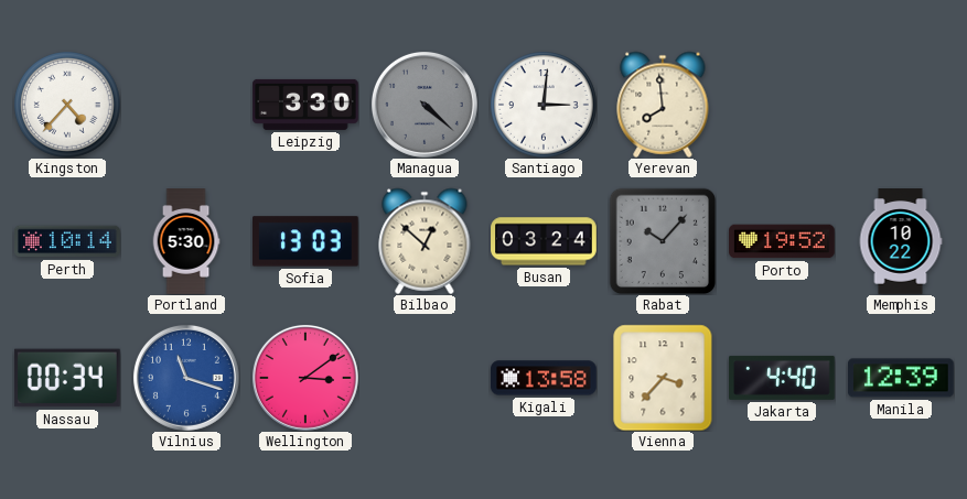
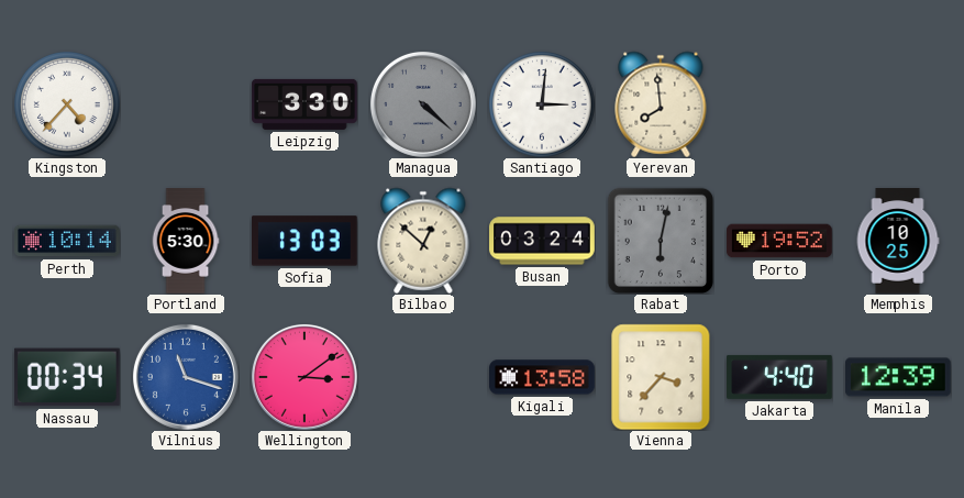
Rabat: 10:07 -> 6:02
Memphis: 10:22 -> 10:25
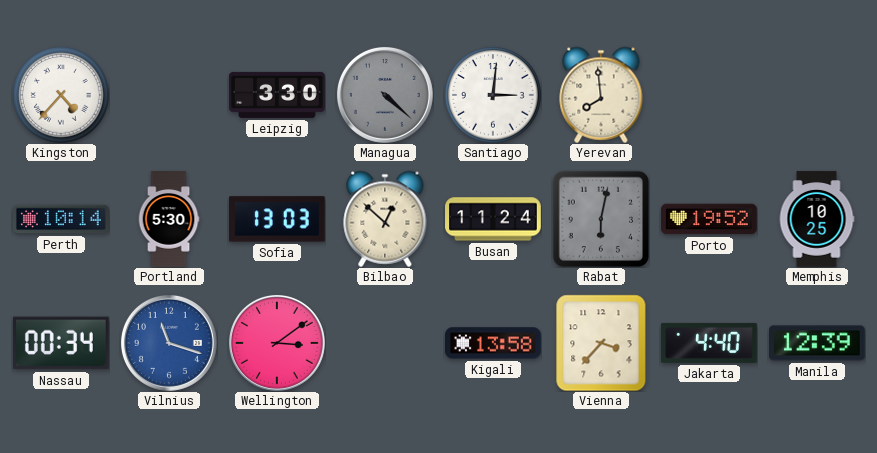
Busan: 03:24 -> 11:24
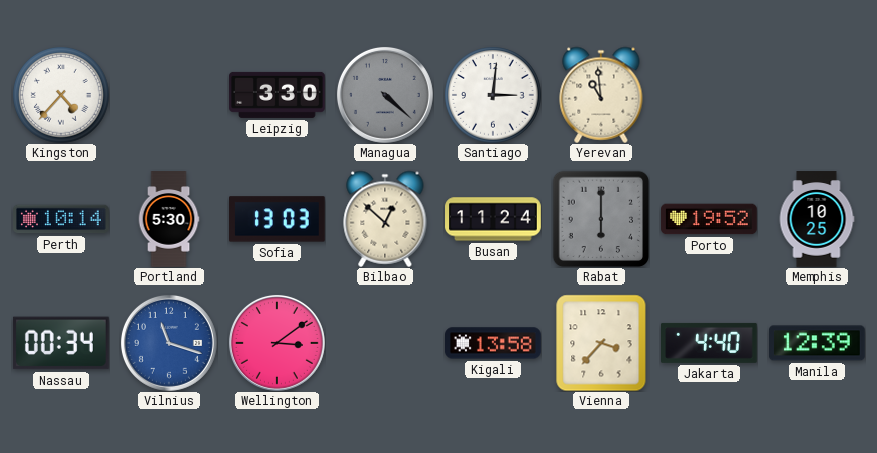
Yerevan: 7:59 -> 10:59
Rabat: 6:02 -> 6:00
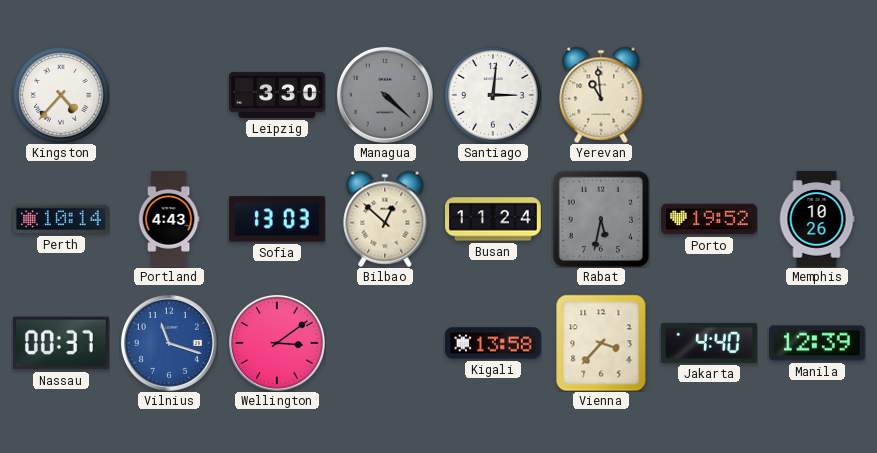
Portland: 5:30 -> 4:43
Rabat: 6:00 -> 5:32
Memphis: 10:25 -> 10:26
Nassau: 00:34 -> 00:37
